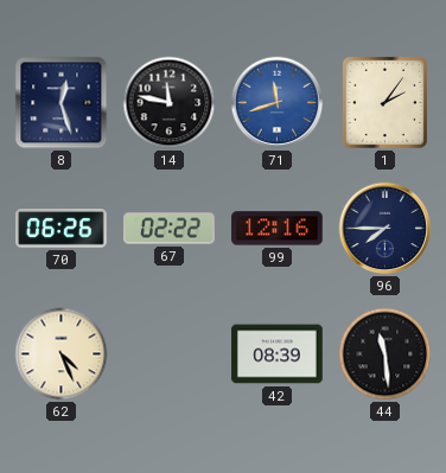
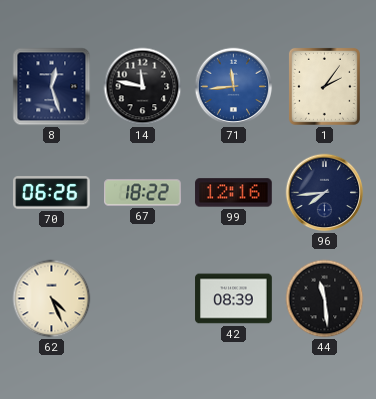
71: 11:42 -> 11:44
67: 02:22 -> 18:22
96: 7:45 -> 7:44
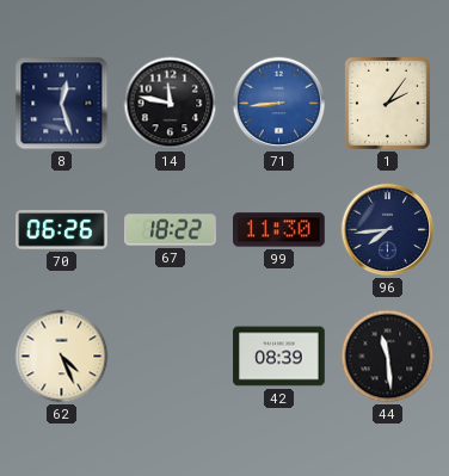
71: 11:44 -> 8:44
99: 12:16 -> 11:30
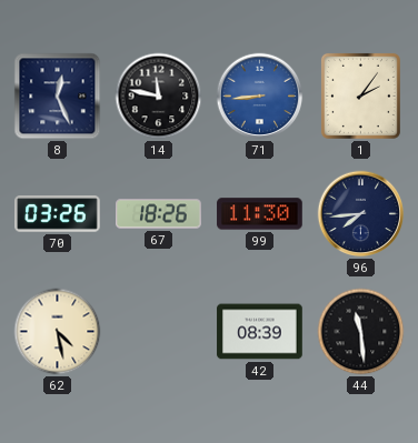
8: 12:27 -> 12:26
70: 06:26 -> 03:26
67: 18:22 -> 18:26
62: 4:26 -> 4:28
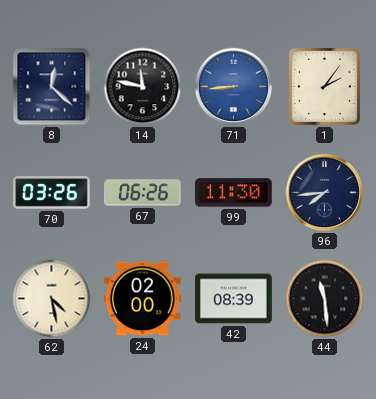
8: 12:26 -> 12:22
67: 18:26 -> 06:26
24: none -> 02:00
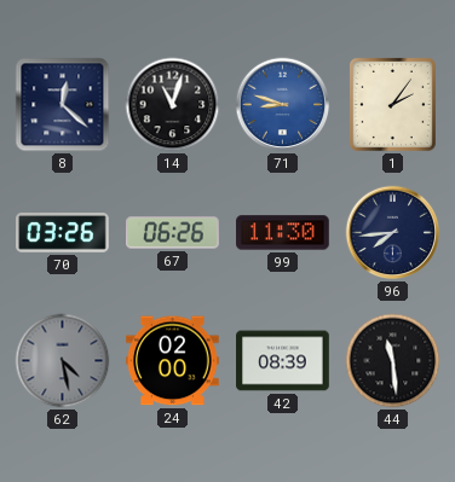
14: 11:47 -> 11:03
71: 8:44 -> 8:48
62 dial: cream -> grey
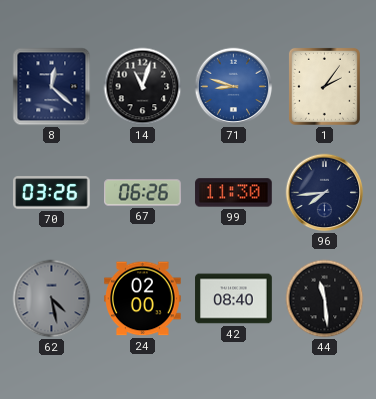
42: 08:39 -> 08:40
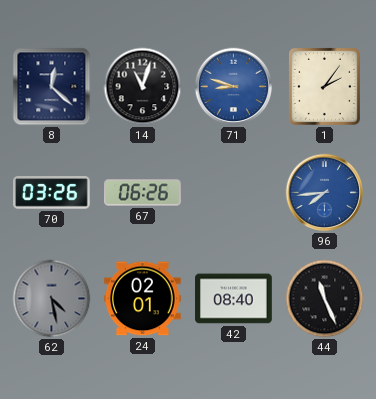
99: 11:30 -> none
96 dial: navy -> blue
24: 02:00 -> 02:01
44: 11:29 -> 11:26
